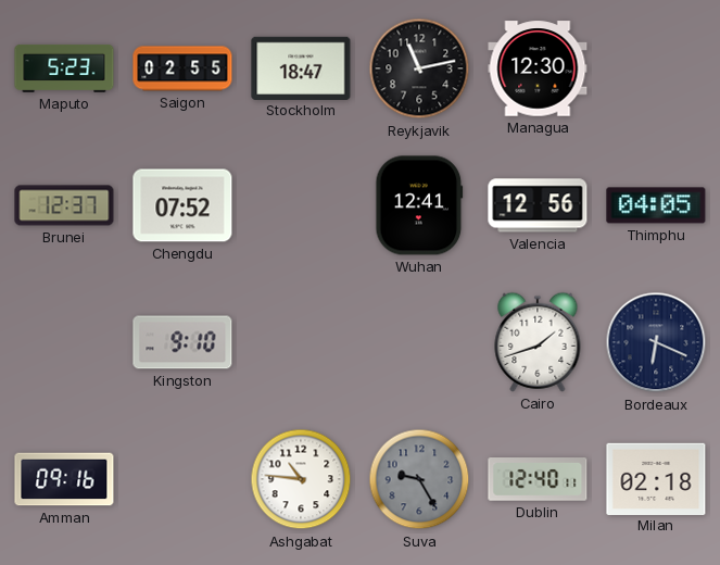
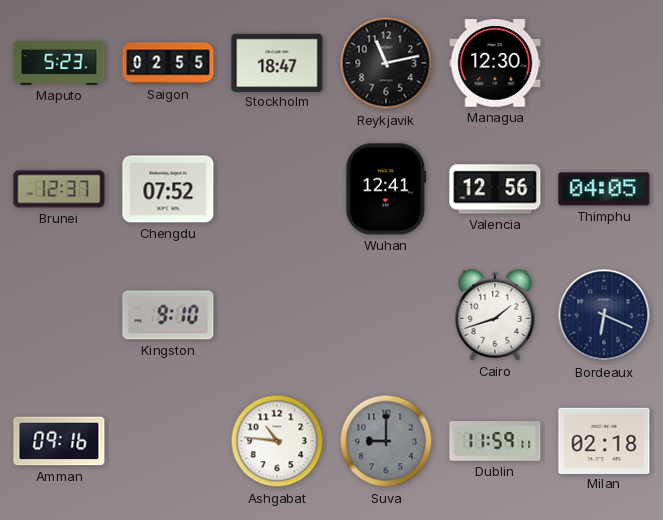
Suva: 9:25 -> 9:00
Dublin: 12:40 -> 11:59
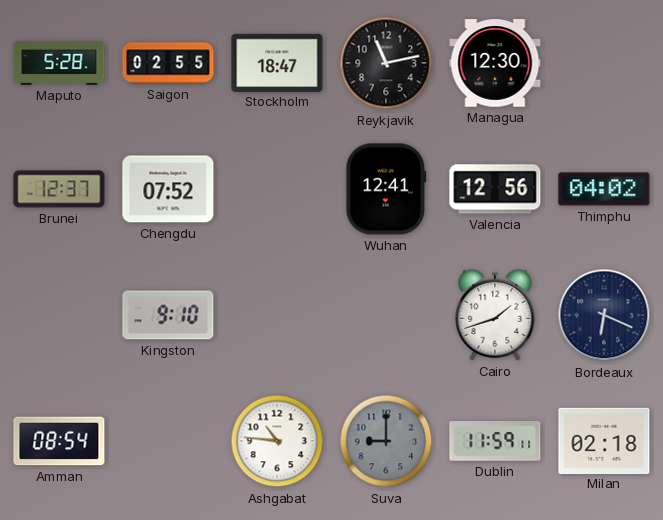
Maputo: 5:23 -> 5:28
Thimphu: 04:05 -> 04:02
Amman: 09:16 -> 08:54
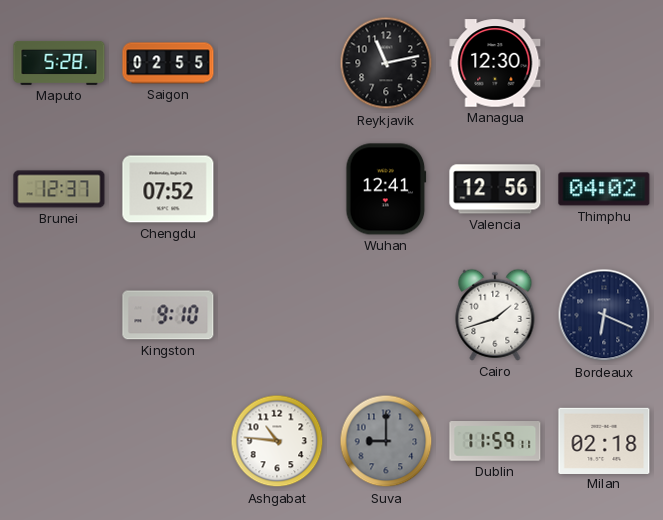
Stockholm: 18:47 -> none
Amman: 08:54 -> none
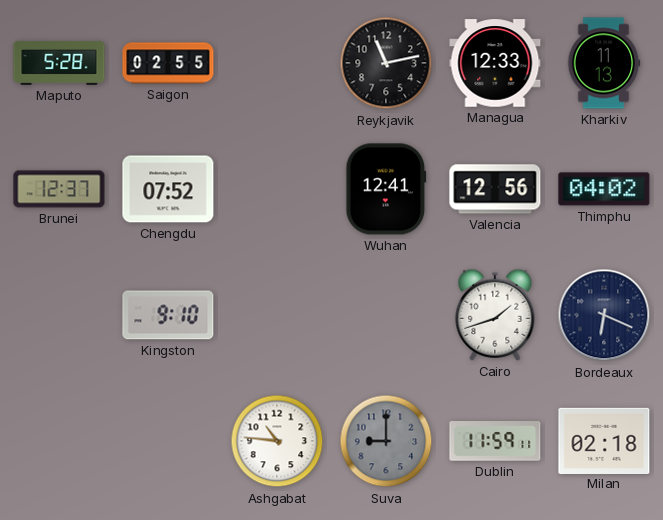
Managua: 12:30 -> 12:33
Kharkiv: none -> 11:13
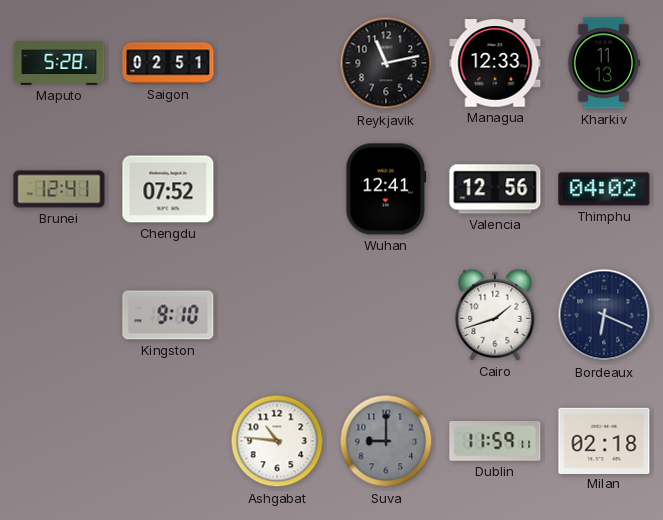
Saigon: 02:55 -> 02:51
Brunei: 12:37 -> 12:41
